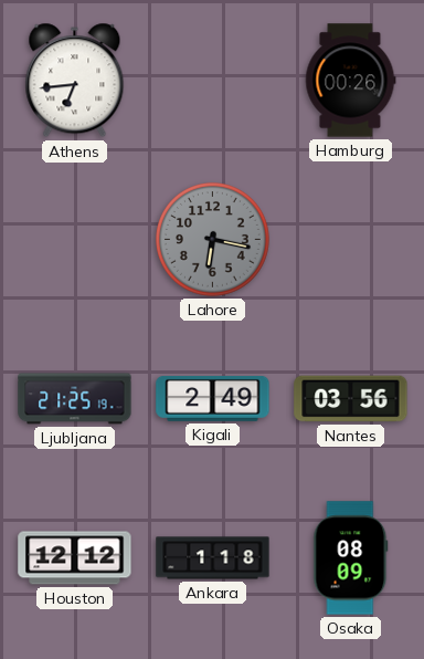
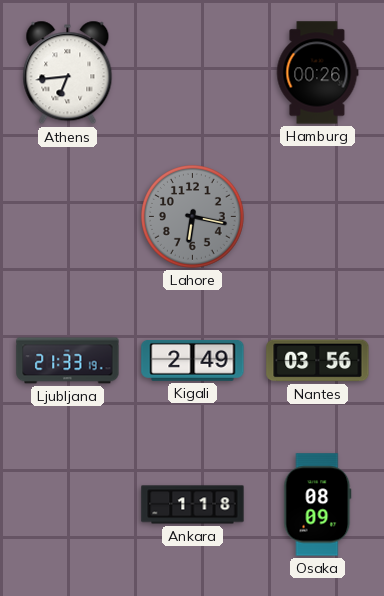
Ljubljana: 21:25 -> 21:33
Houston: 12:12 -> none
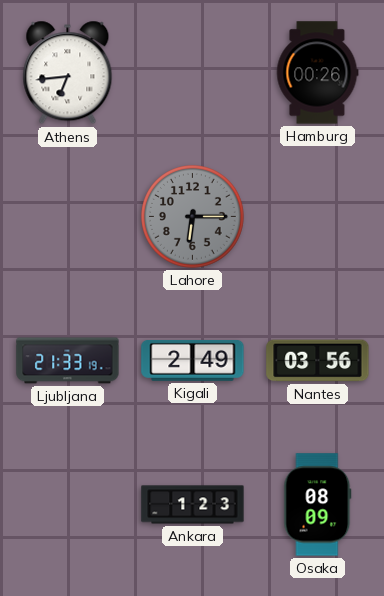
Lahore: 6:17 -> 6:15
Ankara: 1:18 -> 1:23
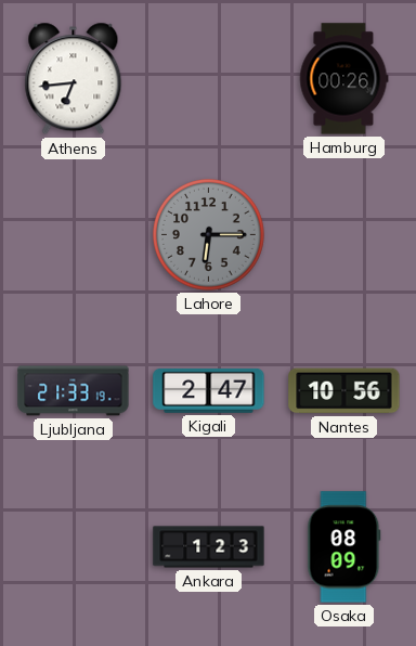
Kigali: 2:49 -> 2:47
Nantes: 03:56 -> 10:56
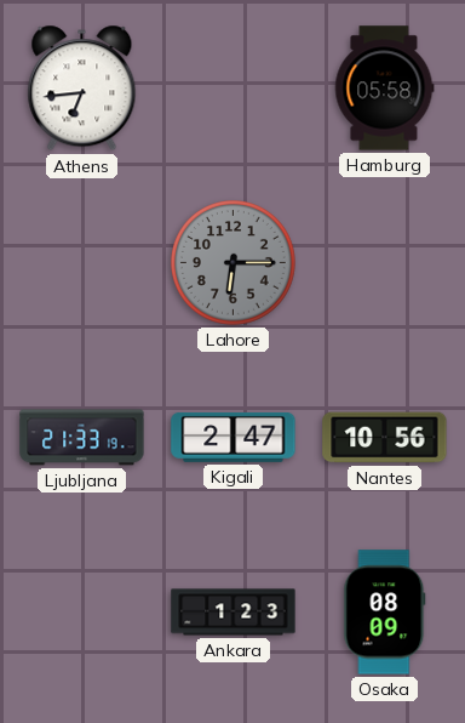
Hamburg: 00:26 -> 05:58
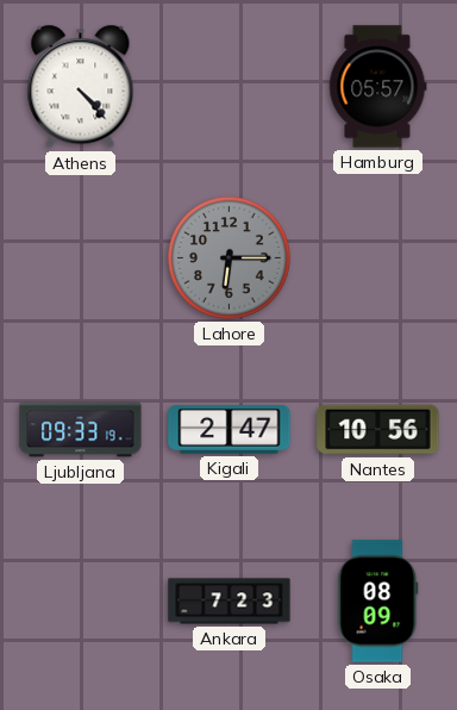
Athens: 6:44 -> 4:23
Hamburg: 05:58 -> 05:57
Ljubljana: 21:33 -> 09:33
Ankara: 1:23 -> 7:23
